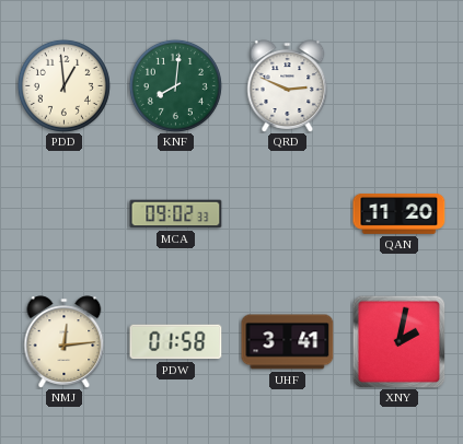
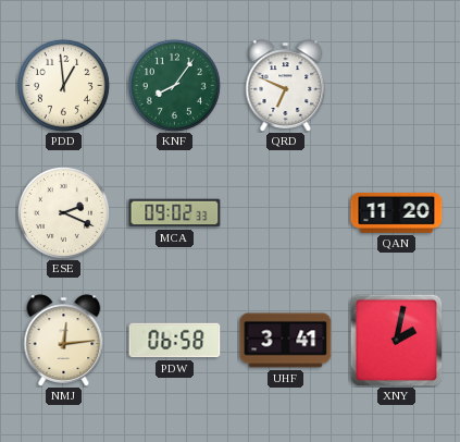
KNF: 8:01 -> 8:06
QRD: 2:49 -> 6:49
ESE: none -> 2:19
PDW: 01:58 -> 06:58
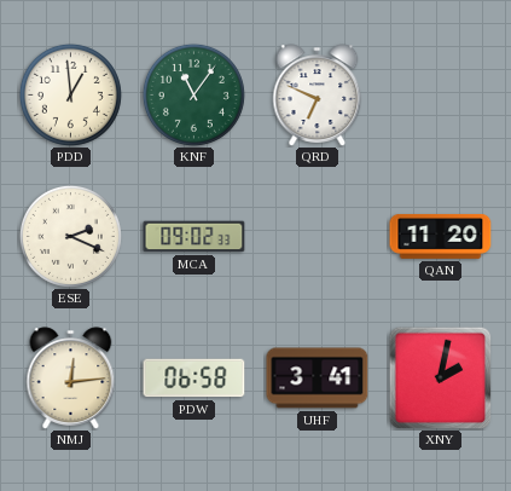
KNF: 8:06 -> 11:06
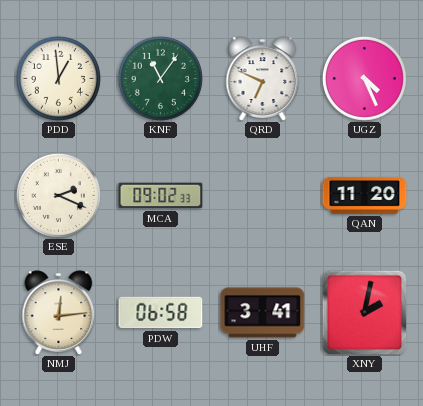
UGZ: none -> 4:26
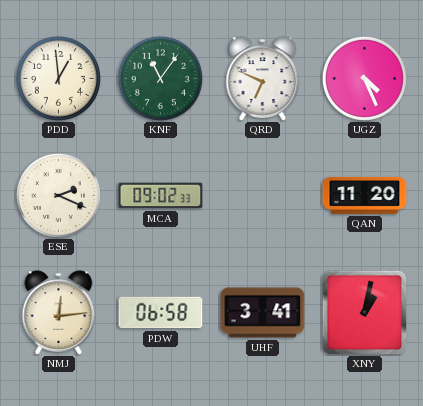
XNY: 2:02 -> 1:02
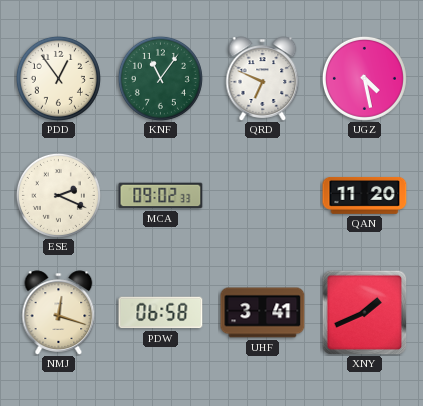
PDD: 12:59 -> 12:54
UGZ: 4:26 -> 4:28
NMJ: 12:14 -> 12:18
XNY: 1:02 -> 1:41
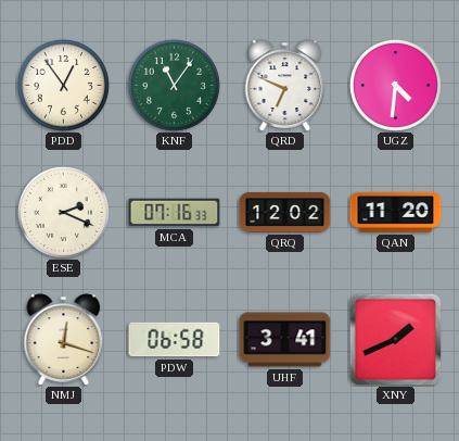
UGZ: 4:28 -> 4:31
MCA: 09:02 -> 07:16
QRQ: none -> 12:02
